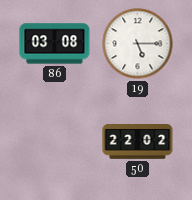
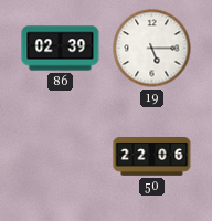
86: 03:08 -> 02:39
50: 22:02 -> 22:06
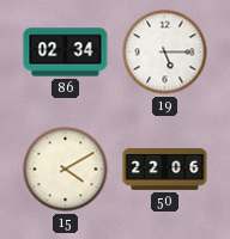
86: 02:39 -> 02:34
15: none -> 4:10
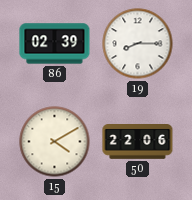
86: 02:34 -> 02:39
19: 5:15 -> 8:15
